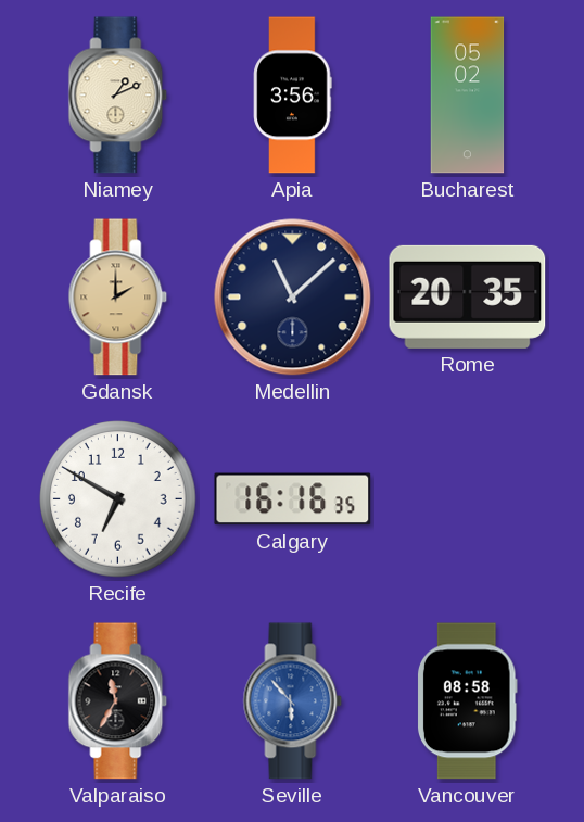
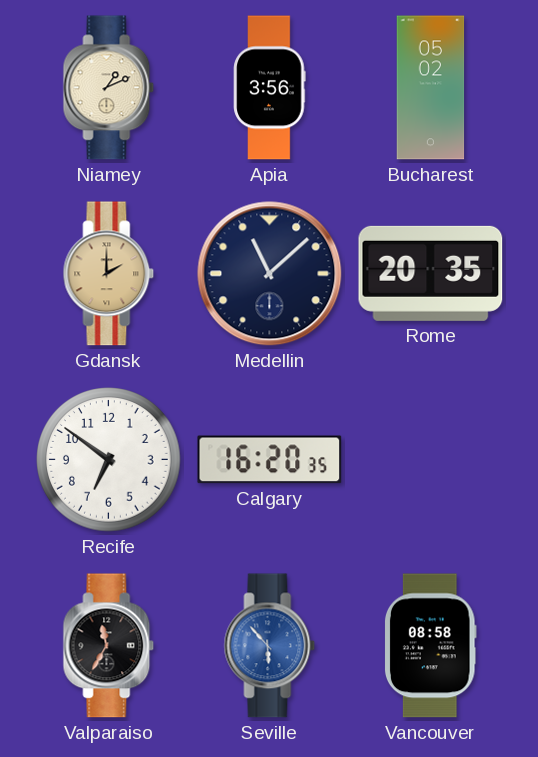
Recife: 6:50 -> 6:51
Calgary: 16:16 -> 16:20
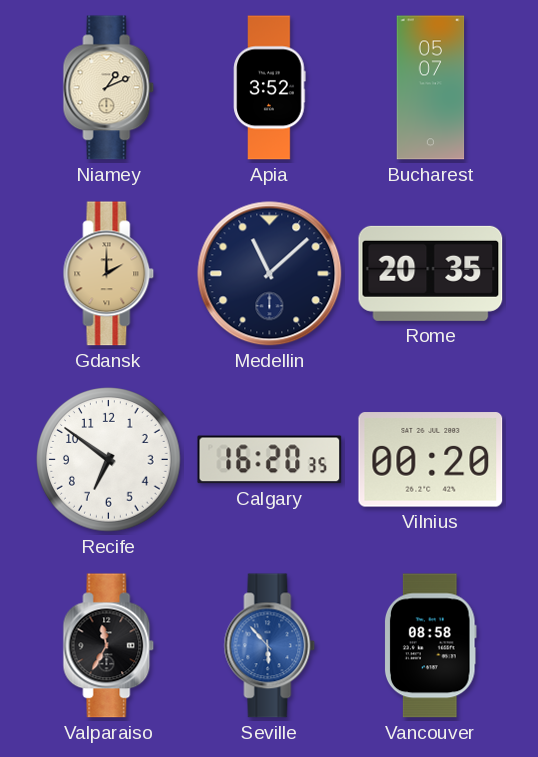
Apia: 3:56 -> 3:52
Bucharest: 05:02 -> 05:07
Vilnius: none -> 00:20
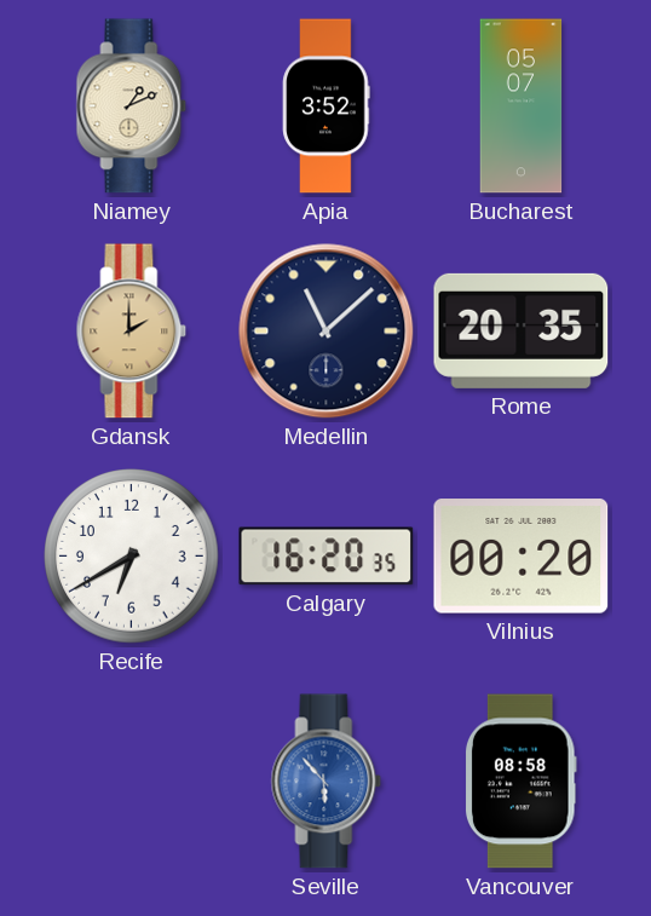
Recife: 6:51 -> 6:40
Valparaiso: 11:35 -> none
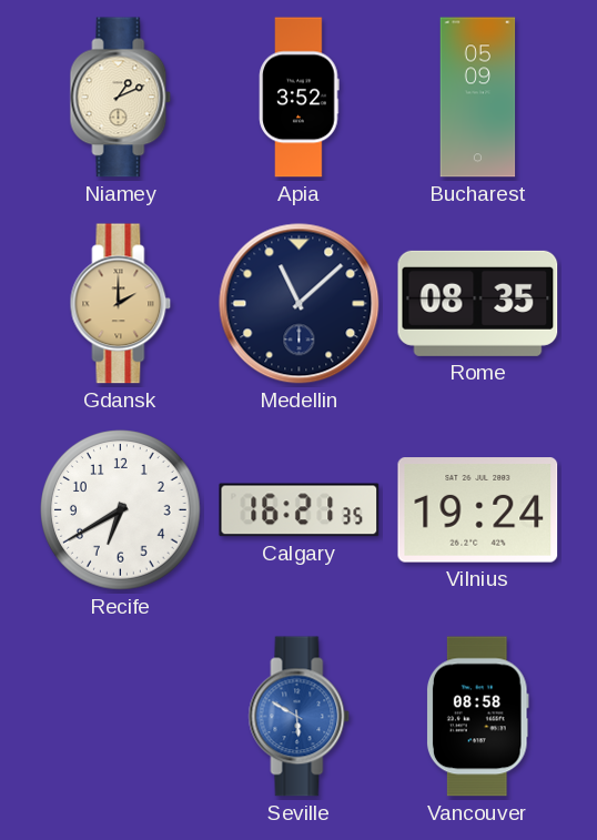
Bucharest: 05:07 -> 05:09
Rome: 20:35 -> 08:35
Calgary: 16:20 -> 16:21
Vilnius: 00:20 -> 19:24
Seville: 5:53 -> 5:50
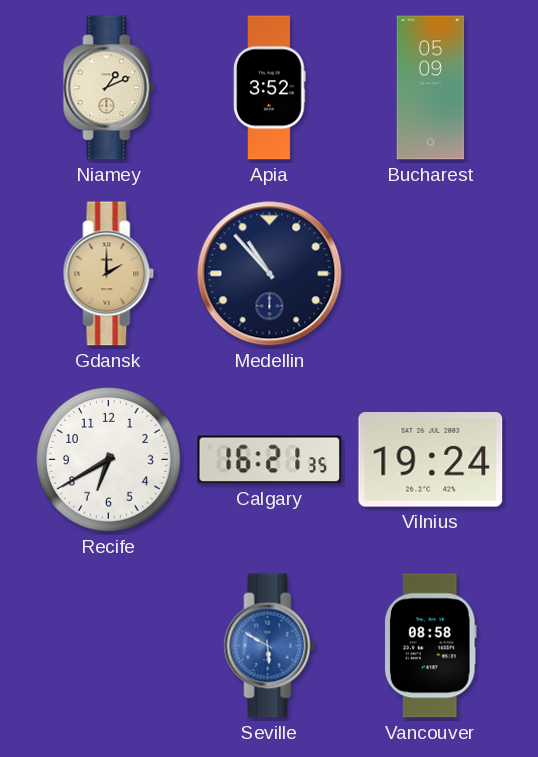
Medellin: 11:08 -> 10:53
Rome: 08:35 -> none
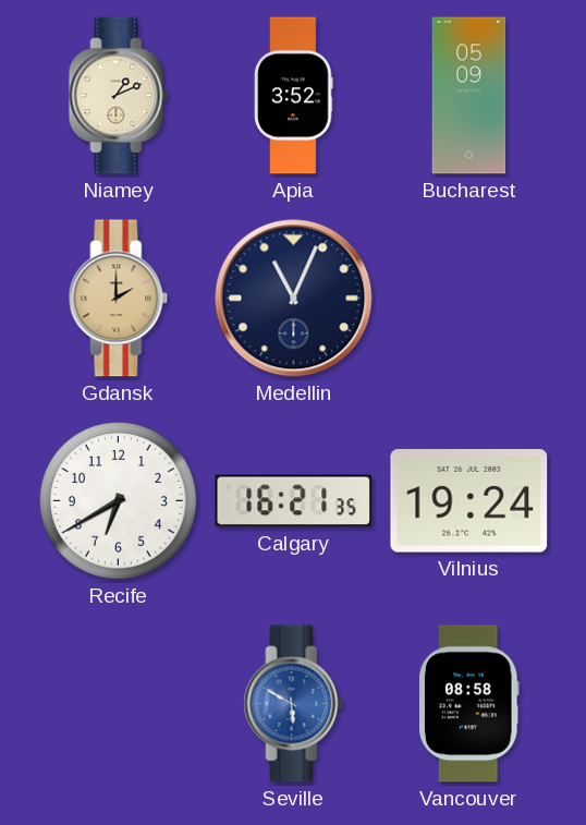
Medellin: 10:53 -> 11:04
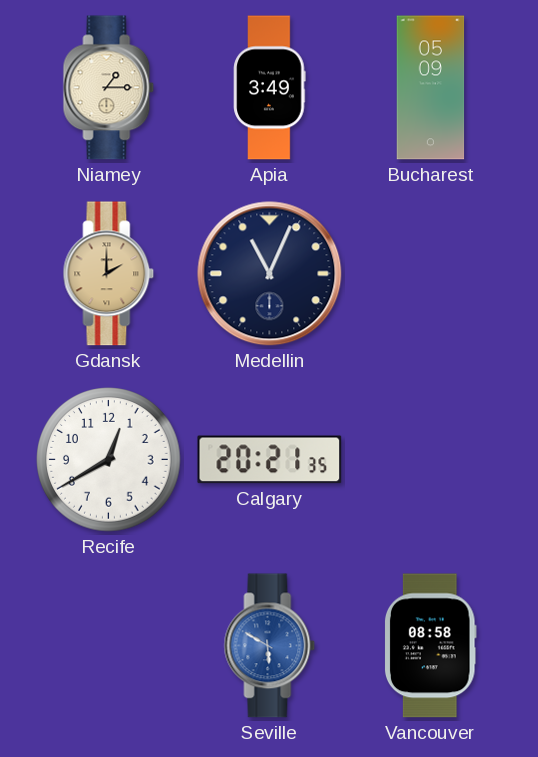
Niamey: 1:11 -> 1:15
Apia: 3:52 -> 3:49
Recife: 6:40 -> 12:40
Calgary: 16:21 -> 20:21
Vilnius: 19:24 -> none
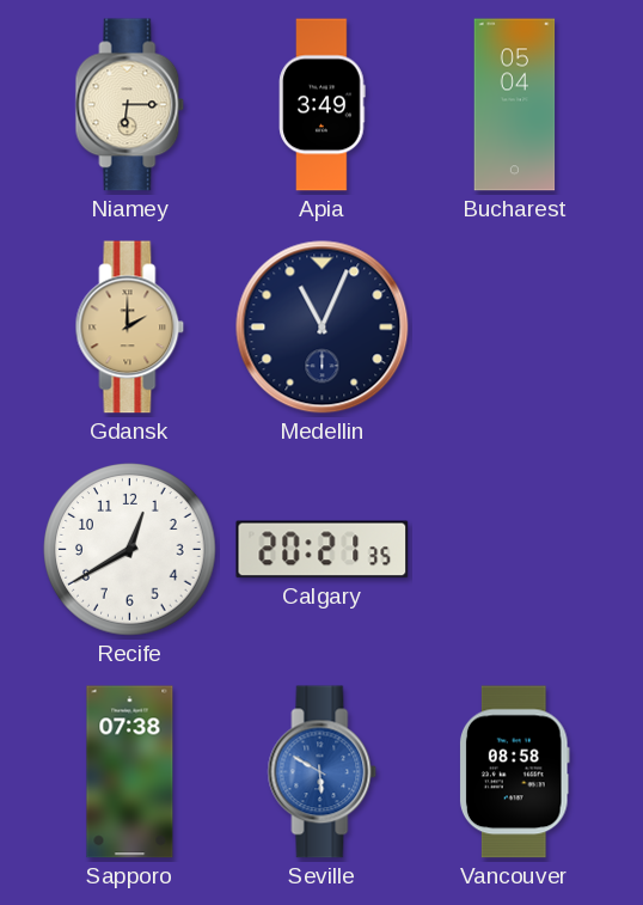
Niamey: 1:15 -> 6:15
Bucharest: 05:09 -> 05:04
Sapporo: none -> 07:38
